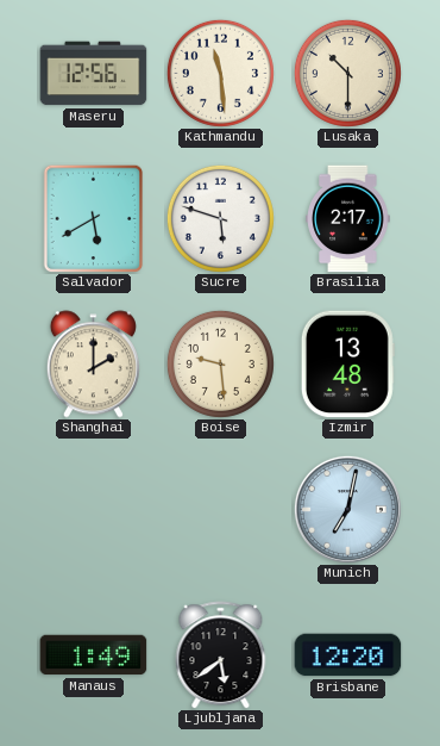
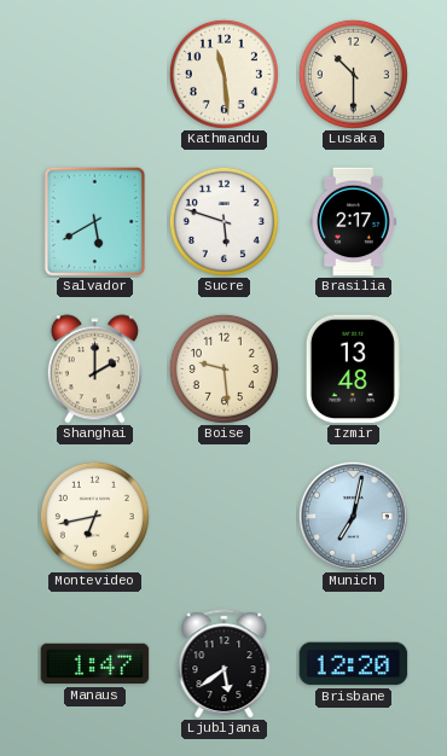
Maseru: 12:56 -> none
Montevideo: none -> 6:43
Manaus: 1:49 -> 1:47
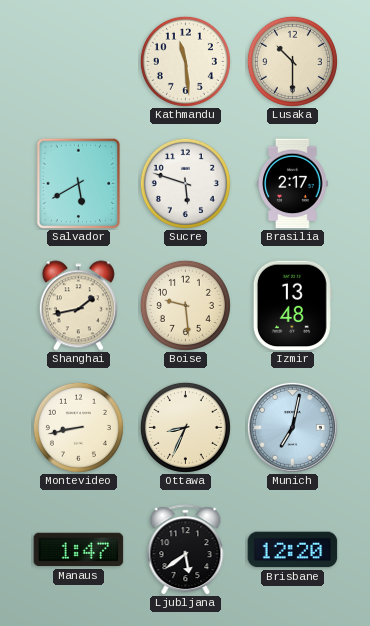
Shanghai: 2:00 -> 1:43
Montevideo: 6:43 -> 8:43
Ottawa: none -> 8:34
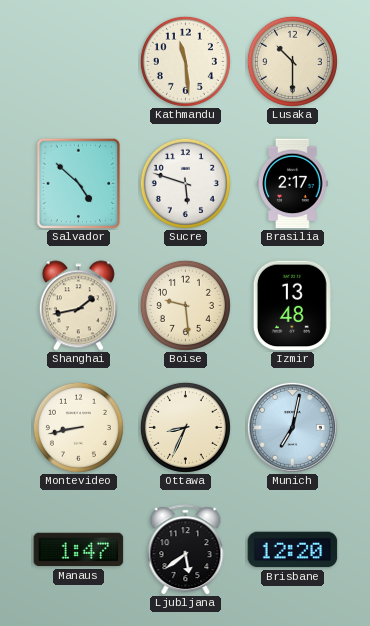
Salvador: 5:40 -> 4:52
